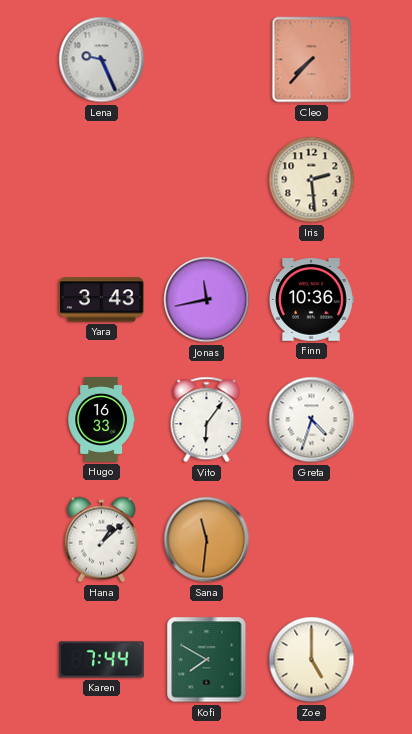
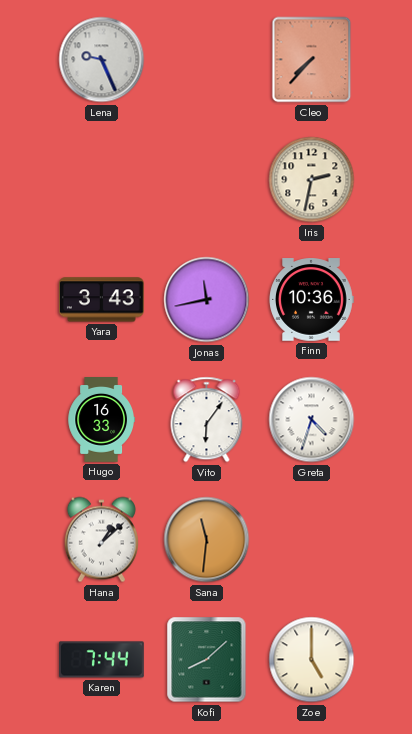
Iris: 2:29 -> 2:32
Kofi: 7:50 -> 8:08
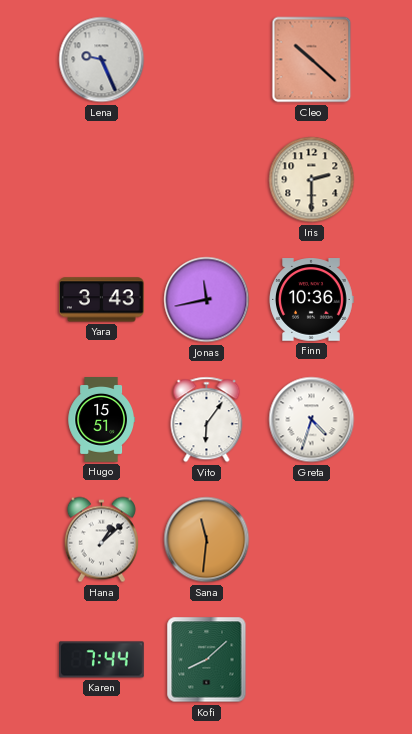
Cleo: 7:37 -> 10:22
Iris: 2:32 -> 2:30
Hugo: 16:33 -> 15:51
Zoe: 5:00 -> none
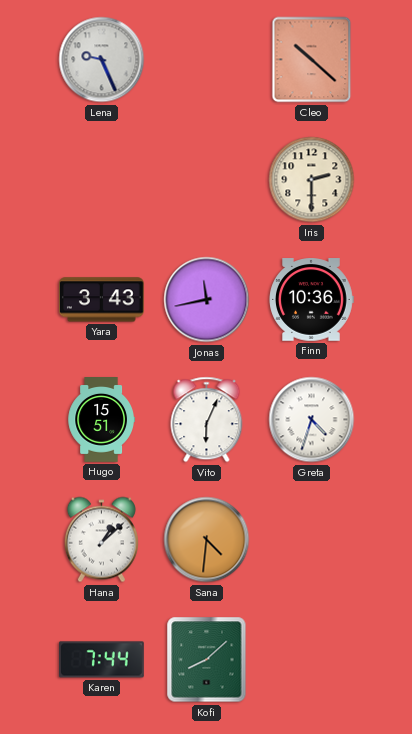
Vito: 6:06 -> 6:04
Sana: 11:31 -> 4:31
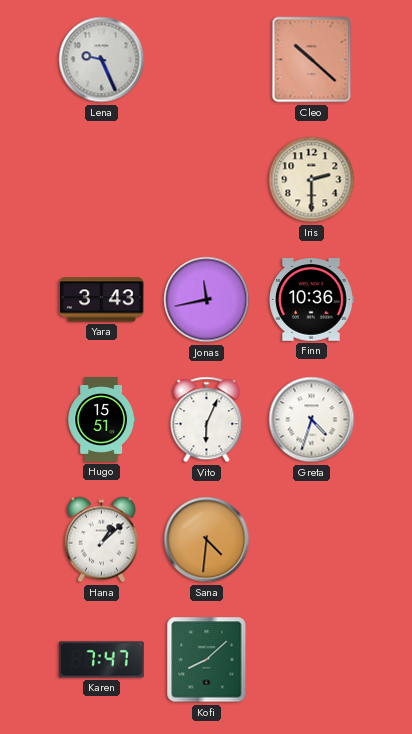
Karen: 7:44 -> 7:47
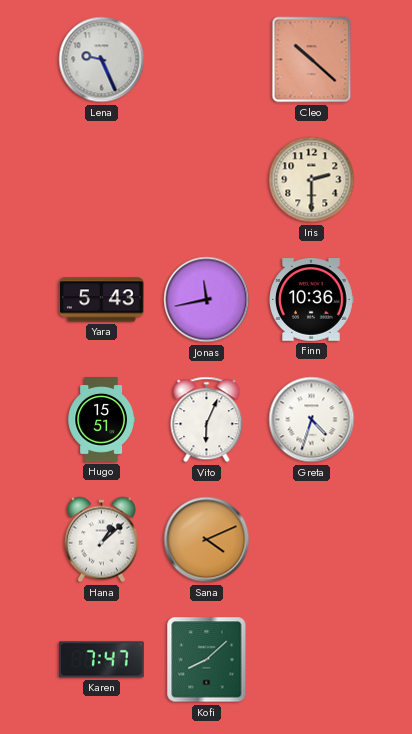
Yara: 3:43 -> 5:43
Sana: 4:31 -> 4:11
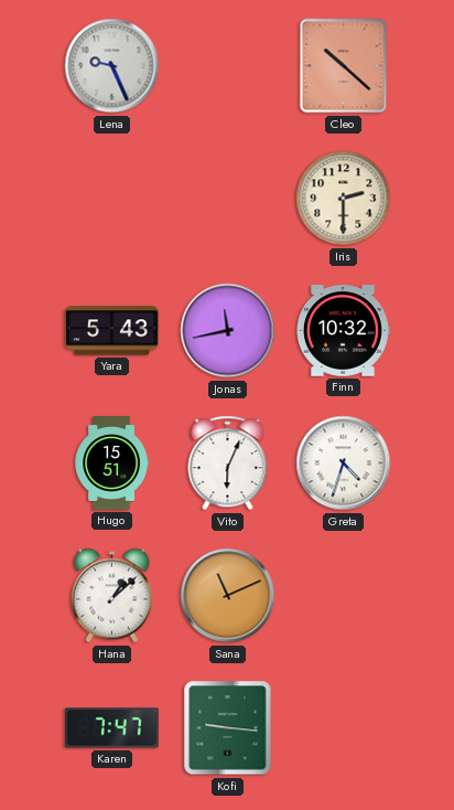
Finn: 10:36 -> 10:32
Sana: 4:11 -> 11:11
Kofi: 8:08 -> 9:16
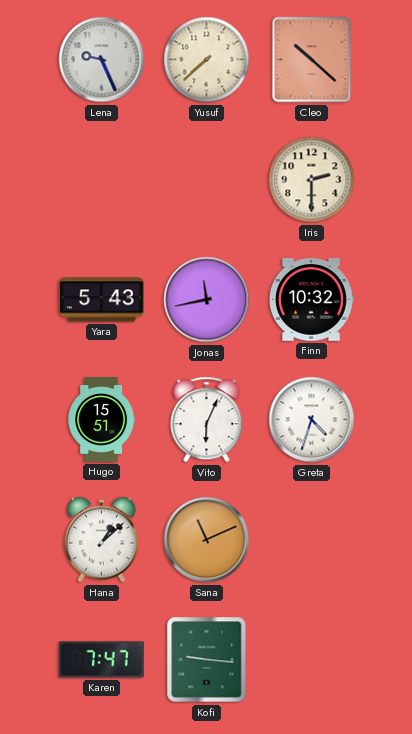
Yusuf: none -> 7:38
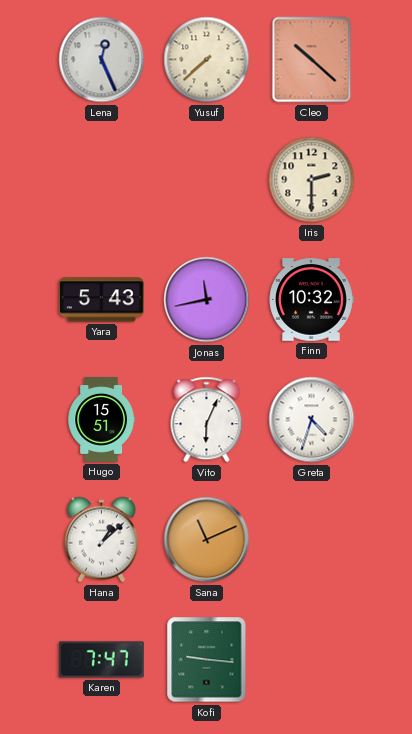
Lena: 9:26 -> 12:26
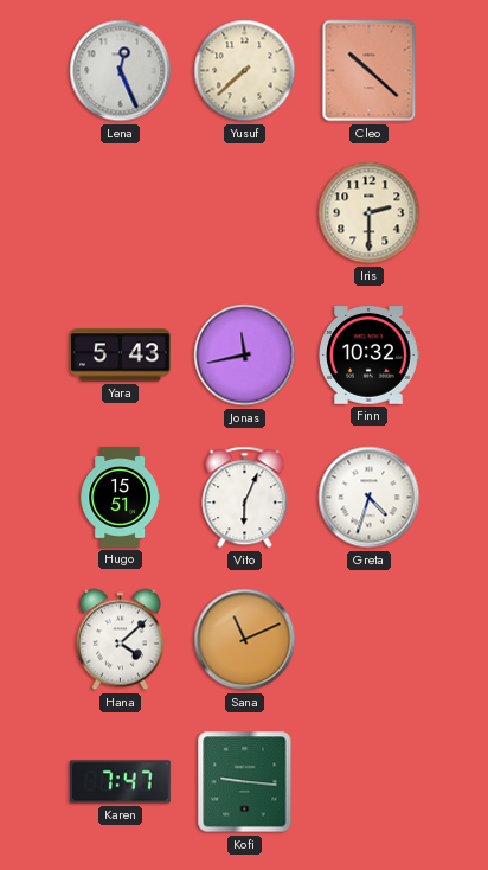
Hana: 1:08 -> 4:08
